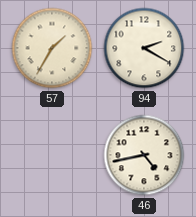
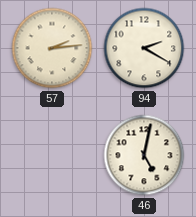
57: 1:35 -> 2:14
46: 4:43 -> 5:02
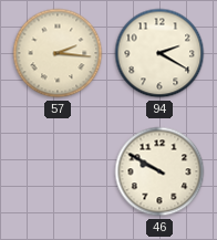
57: 2:14 -> 2:16
46: 5:02 -> 9:50
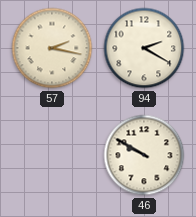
57: 2:16 -> 2:17
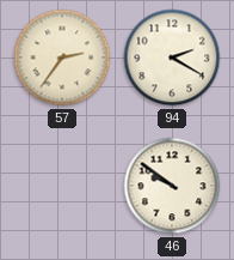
57: 2:17 -> 2:36
46: 9:50 -> 9:51
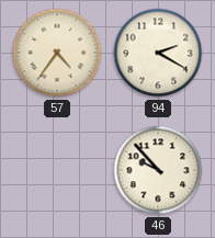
57: 2:36 -> 4:36
46: 9:51 -> 9:53
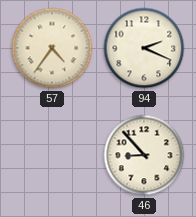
94: 2:20 -> 2:19
46: 9:53 -> 8:53
